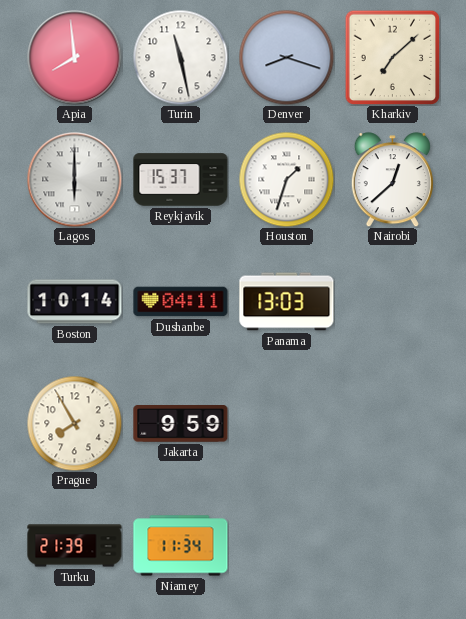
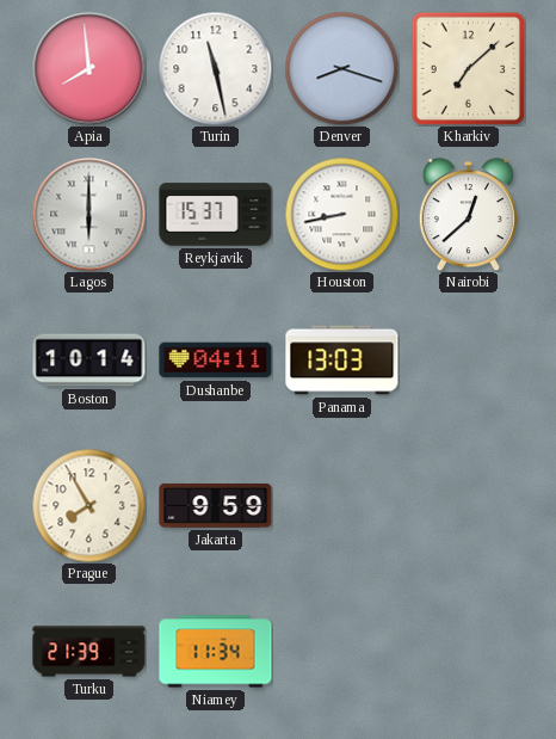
Houston: 1:33 -> 8:43
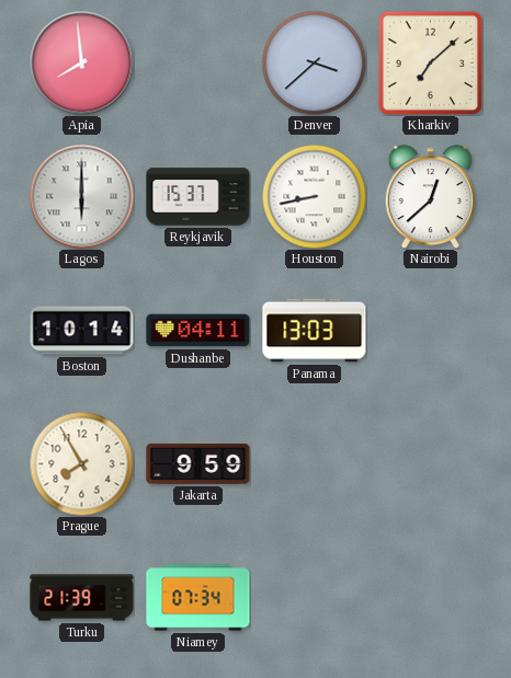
Turin: 11:28 -> none
Denver: 8:18 -> 3:38
Niamey: 11:34 -> 07:34
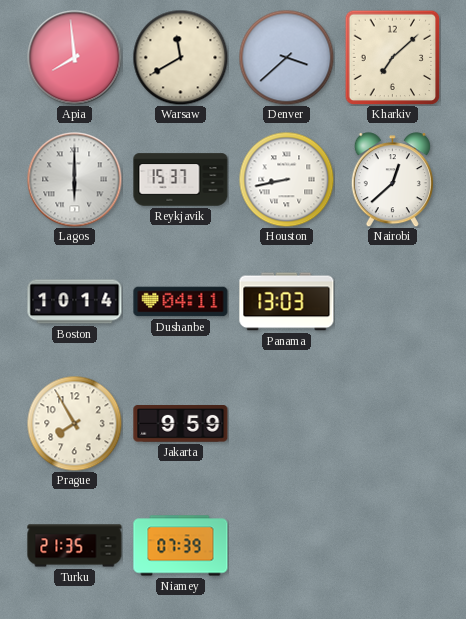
Warsaw: none -> 11:40
Turku: 21:39 -> 21:35
Niamey: 07:34 -> 07:39
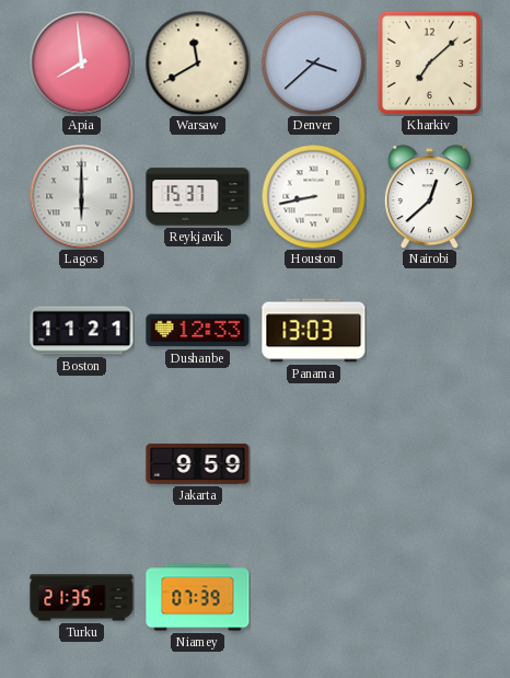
Boston: 10:14 -> 11:21
Dushanbe: 04:11 -> 12:33
Prague: 7:55 -> none
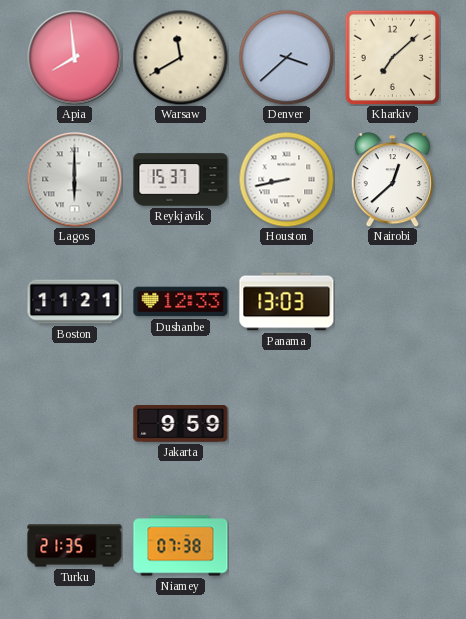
Niamey: 07:39 -> 07:38
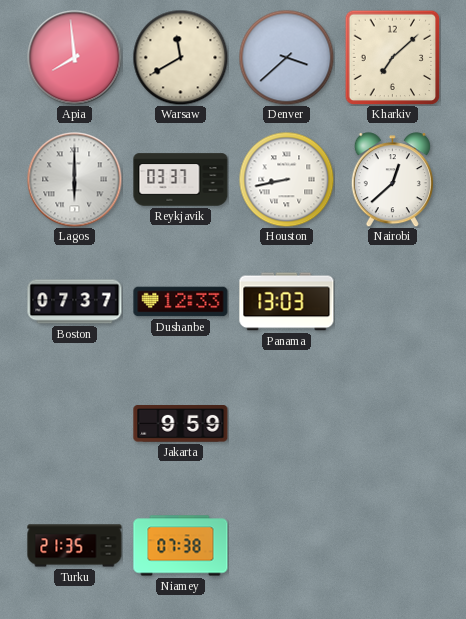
Reykjavik: 15:37 -> 03:37
Boston: 11:21 -> 07:37
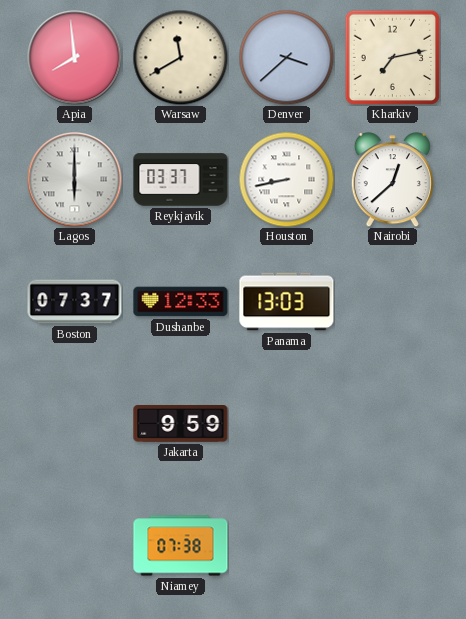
Kharkiv: 7:08 -> 7:13
Turku: 21:35 -> none
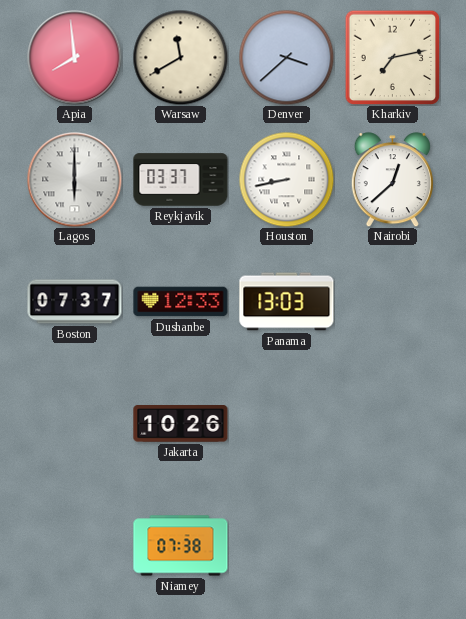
Jakarta: 9:59 -> 10:26
